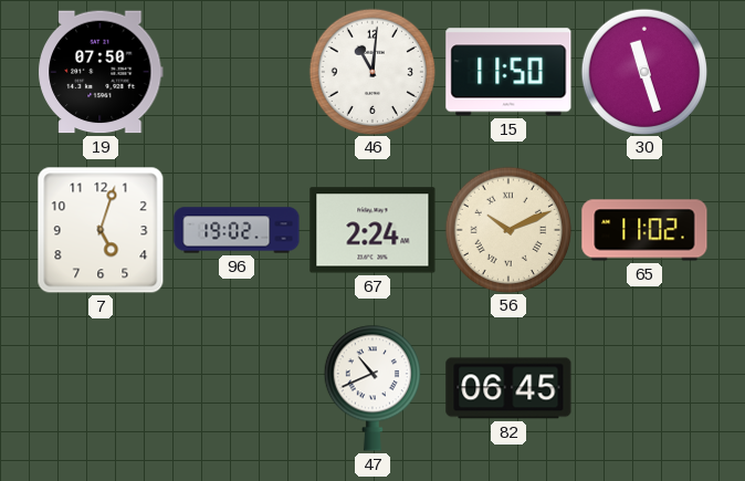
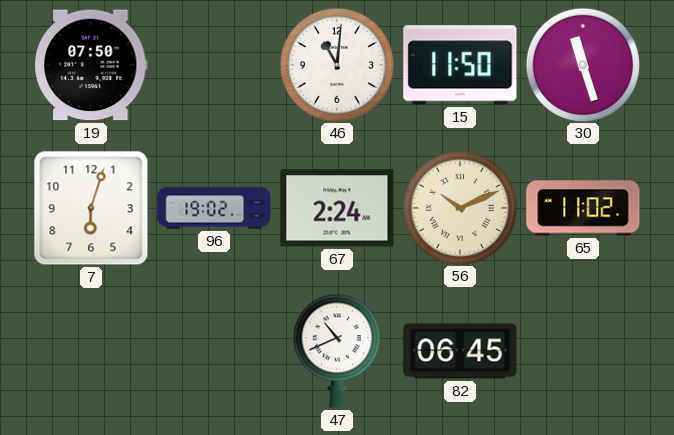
7: 5:03 -> 6:03
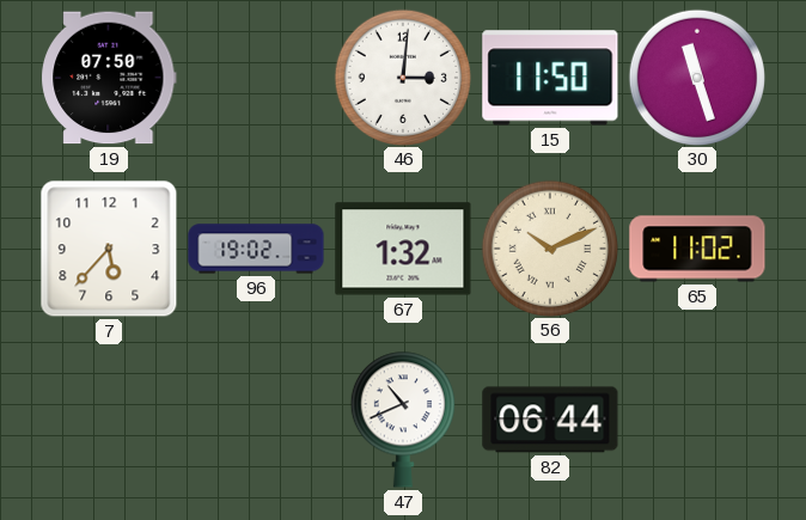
46: 11:01 -> 3:01
7: 6:03 -> 5:37
67: 2:24 -> 1:32
82: 06:45 -> 06:44
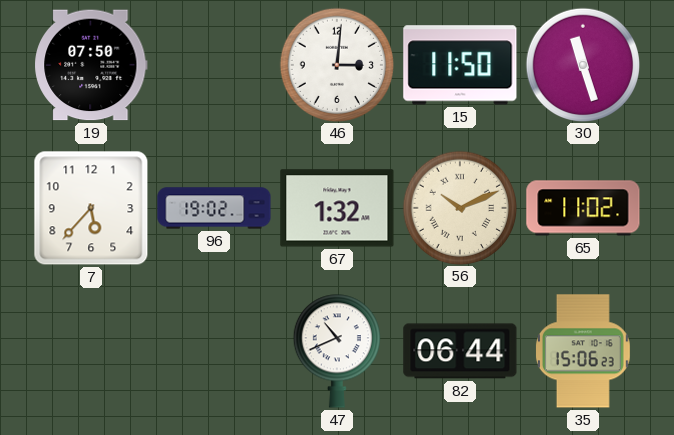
35: none -> 15:06
